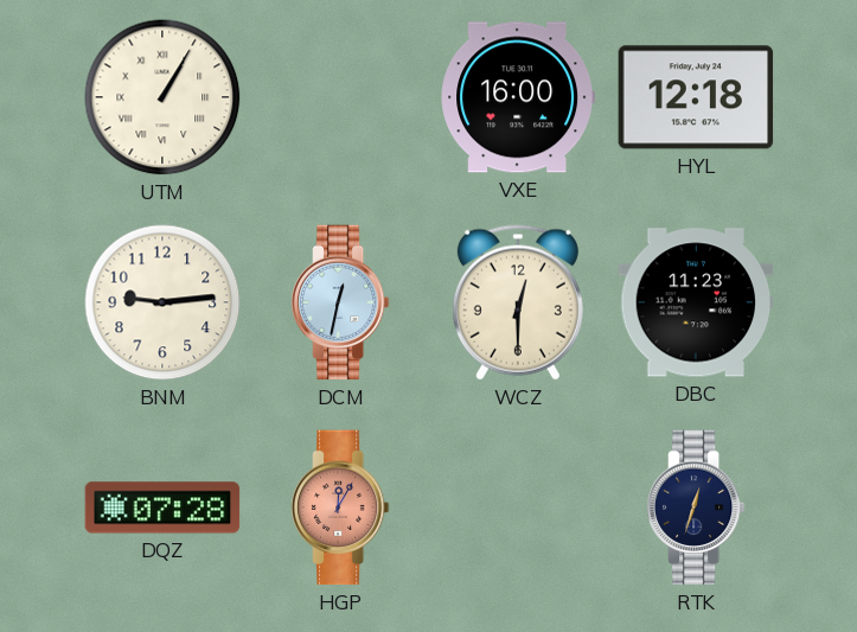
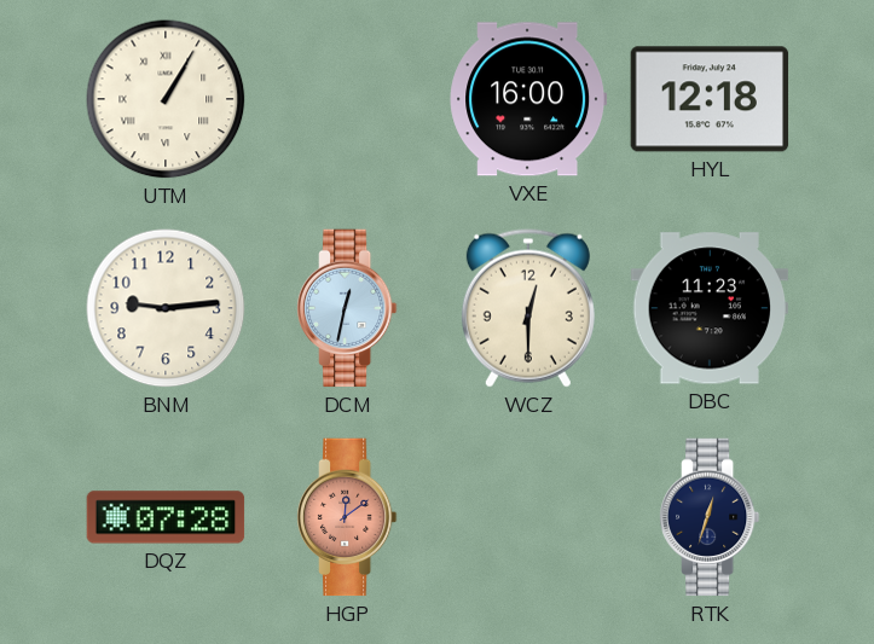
HGP: 12:05 -> 12:09
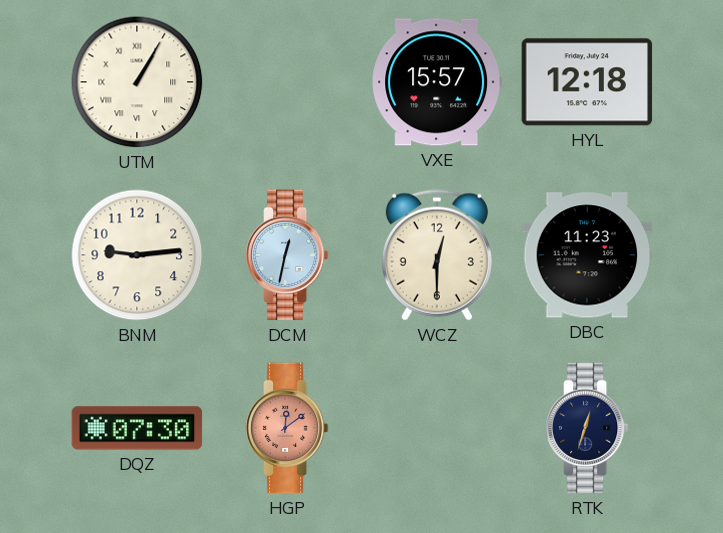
VXE: 16:00 -> 15:57
DQZ: 07:28 -> 07:30
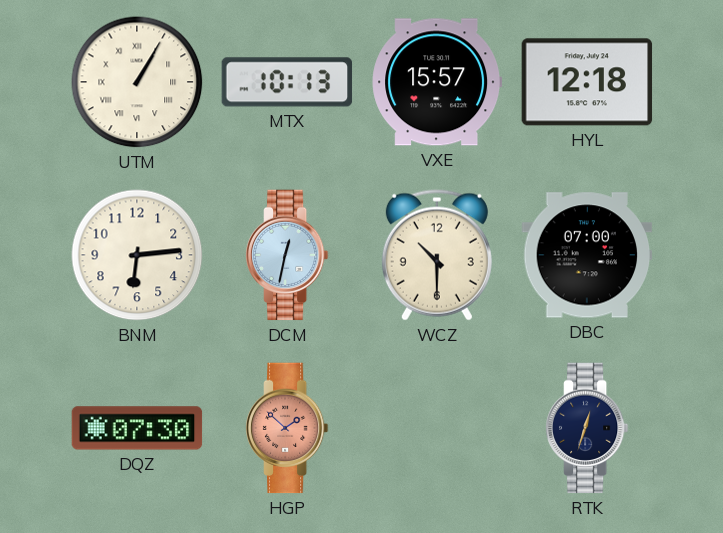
MTX: none -> 10:13
BNM: 9:14 -> 6:14
WCZ: 12:30 -> 10:30
DBC: 11:23 -> 07:00
HGP: 12:09 -> 1:52
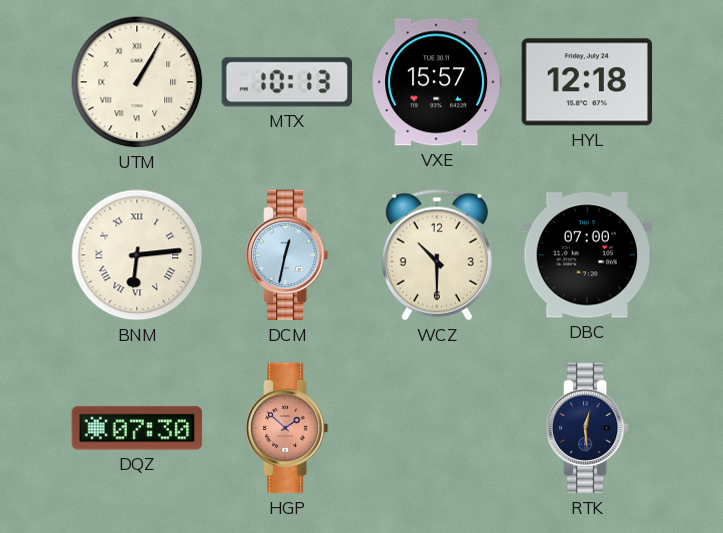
BNM numerals: Arabic -> Roman
RTK: 12:33 -> 12:29
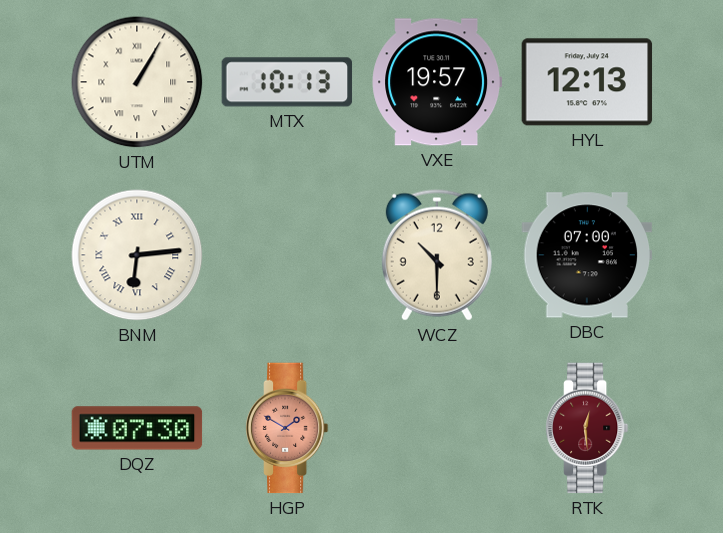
VXE: 15:57 -> 19:57
HYL: 12:18 -> 12:13
DCM: 12:32 -> none
HGP: 1:52 -> 1:50
RTK dial: navy -> burgundy
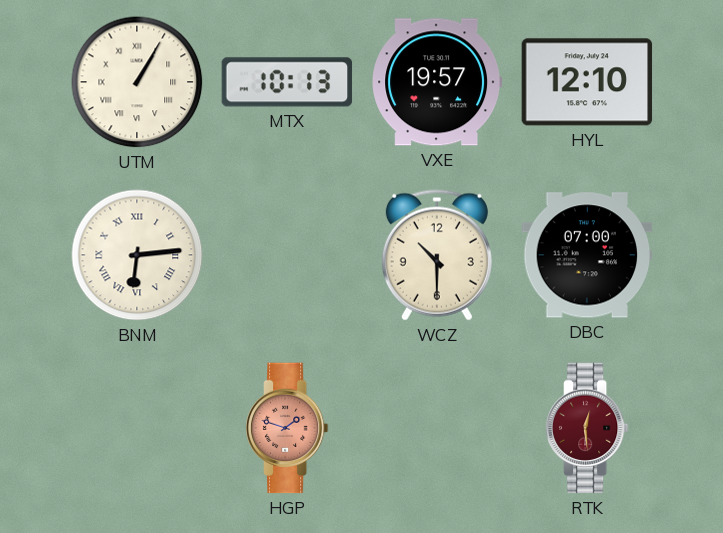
HYL: 12:13 -> 12:10
DQZ: 07:30 -> none
HGP: 1:50 -> 1:48
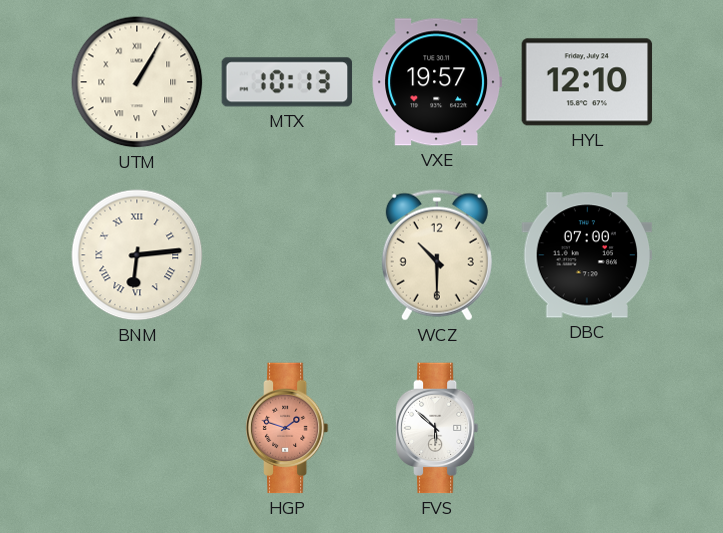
FVS: none -> 5:52
RTK: 12:29 -> none
